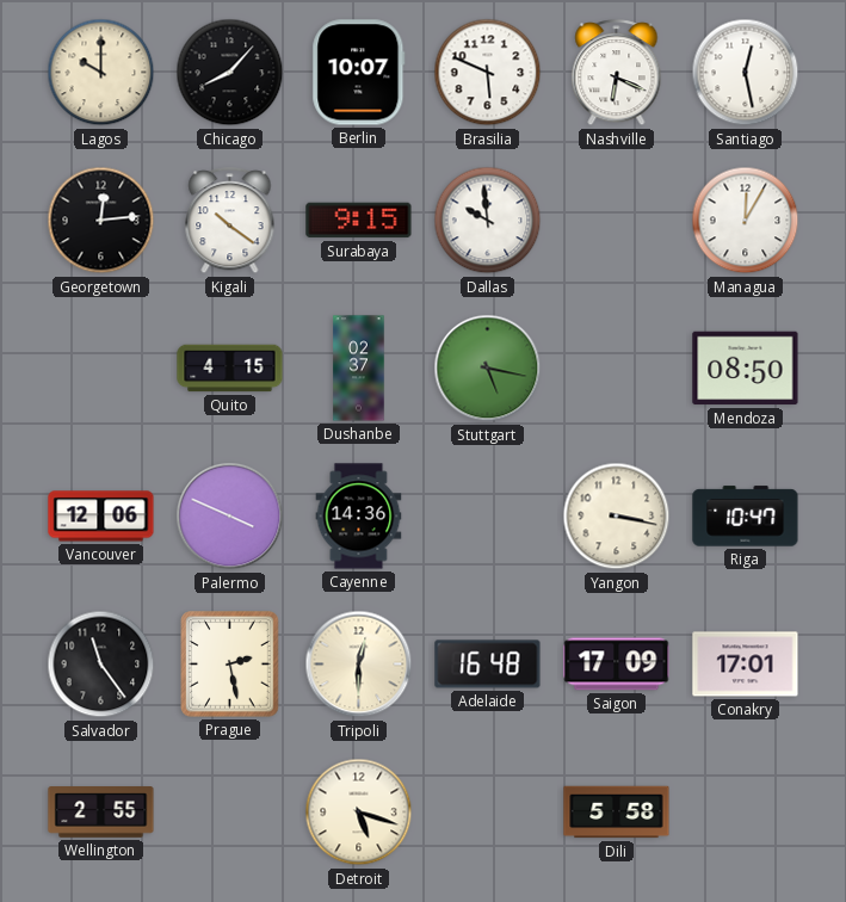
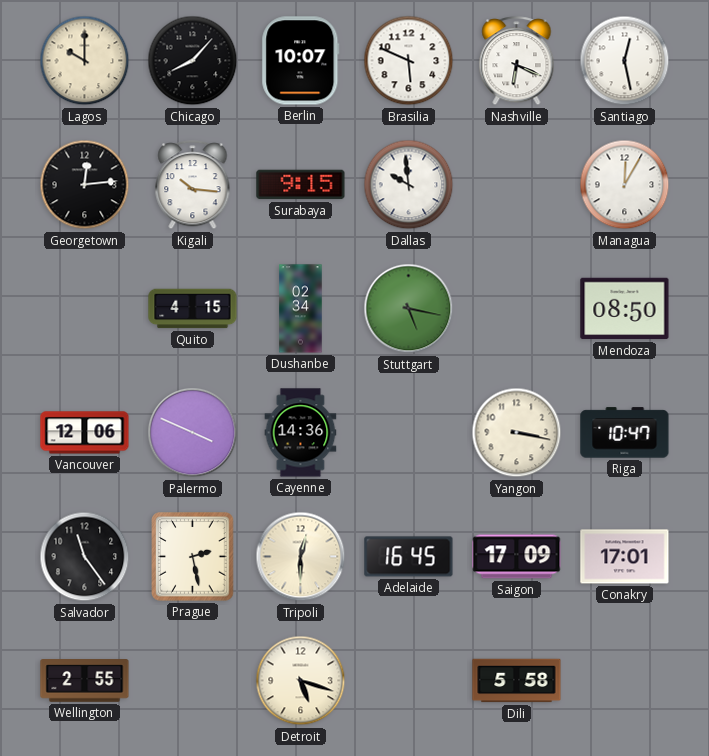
Kigali: 10:21 -> 10:16
Dushanbe: 02:37 -> 02:34
Adelaide: 16:48 -> 16:45
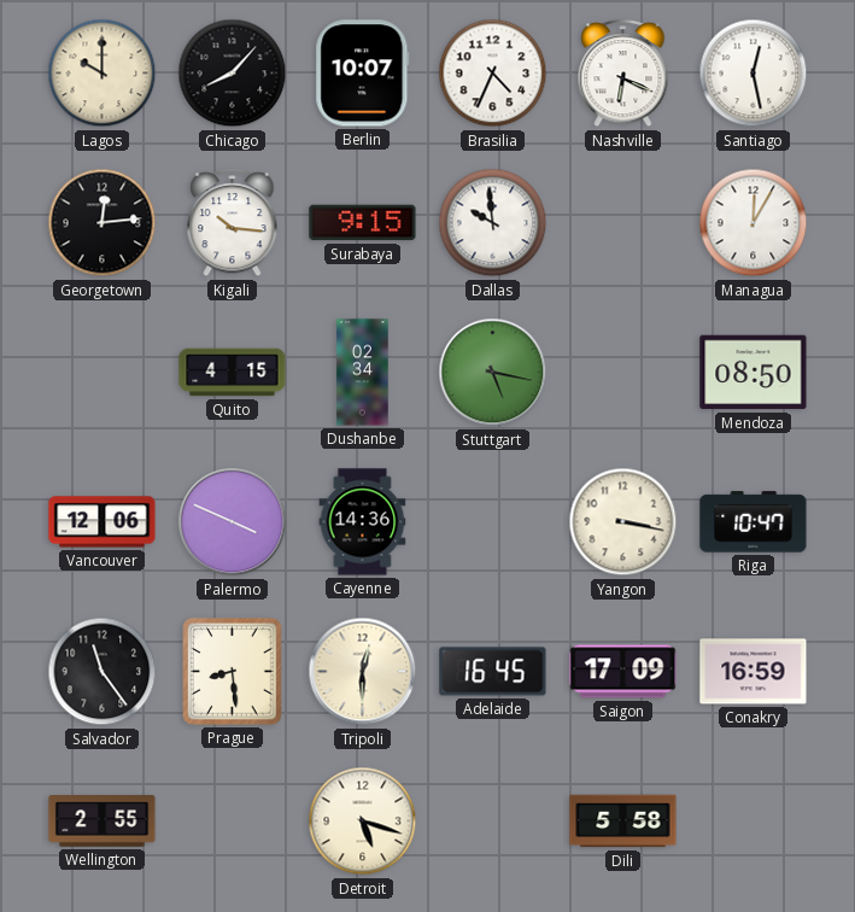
Brasilia: 5:49 -> 4:34
Prague: 2:28 -> 8:29
Conakry: 17:01 -> 16:59
